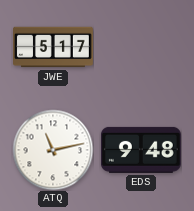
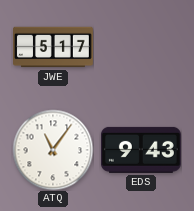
ATQ: 11:13 -> 11:06
EDS: 9:48 -> 9:43
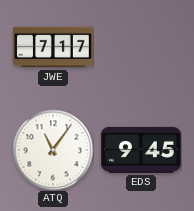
JWE: 5:17 -> 7:17
EDS: 9:43 -> 9:45
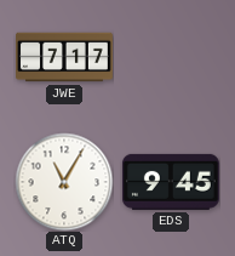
ATQ: 11:06 -> 11:05
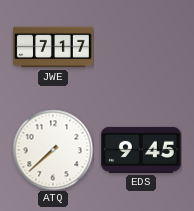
ATQ: 11:05 -> 7:38
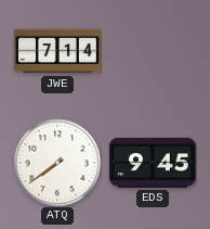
JWE: 7:17 -> 7:14
ATQ: 7:38 -> 7:39
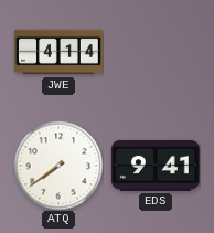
JWE: 7:14 -> 4:14
EDS: 9:45 -> 9:41
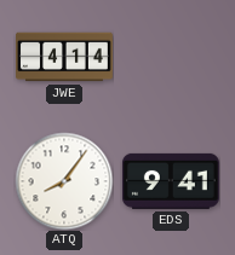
ATQ: 7:39 -> 8:06
